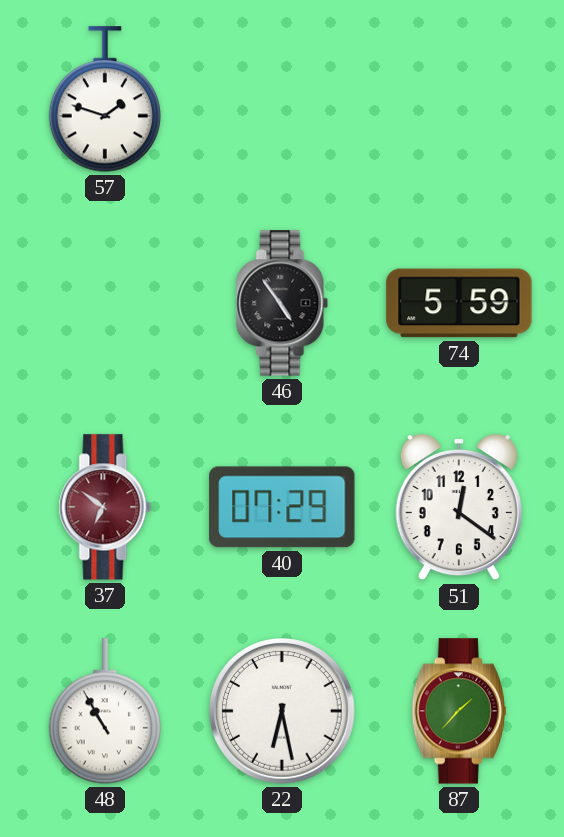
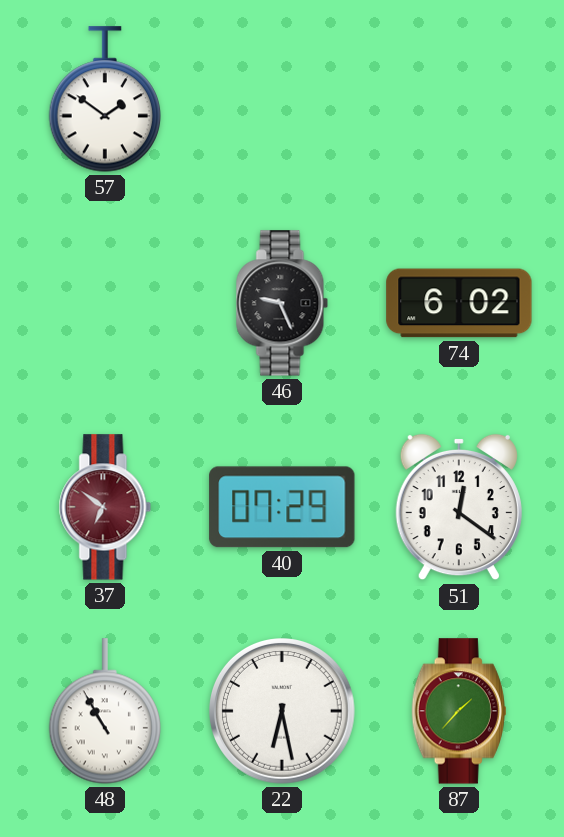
57: 1:48 -> 1:51
46: 4:54 -> 9:26
74: 5:59 -> 6:02
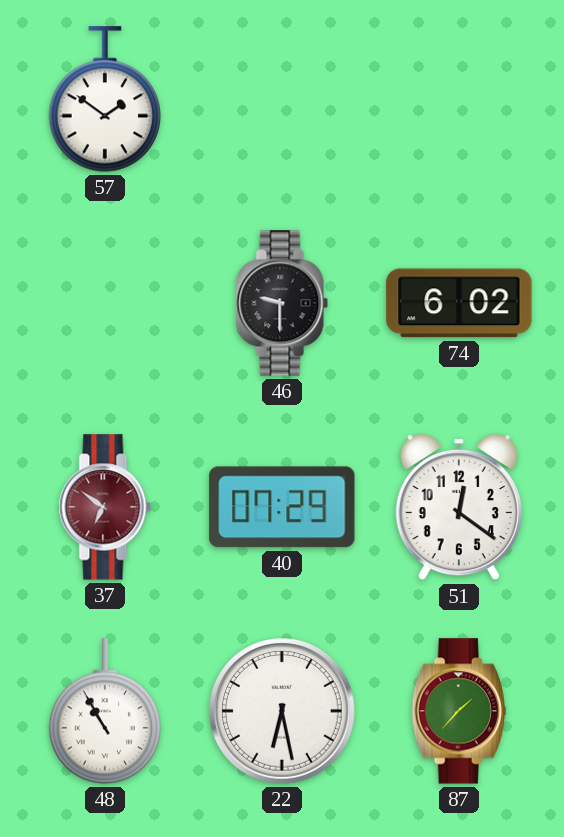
46: 9:26 -> 9:30
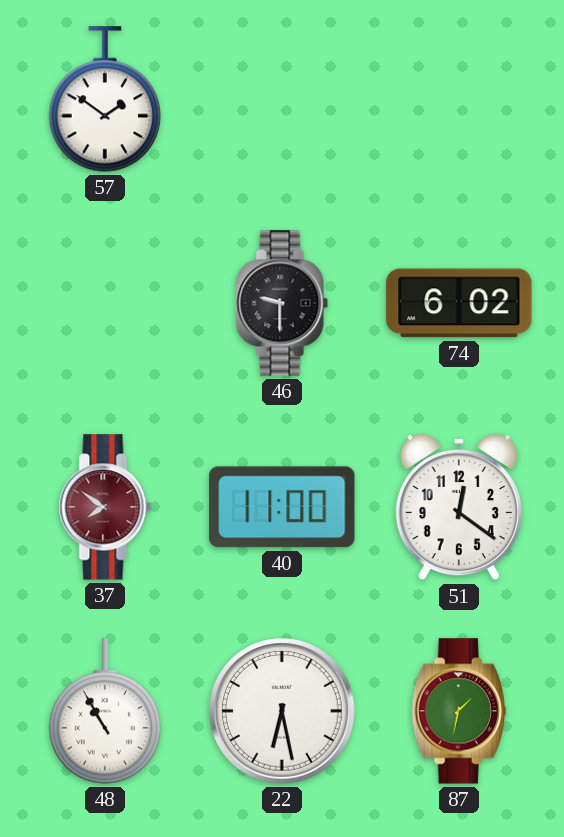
37: 6:51 -> 7:51
40: 07:29 -> 11:00
87: 1:37 -> 1:32
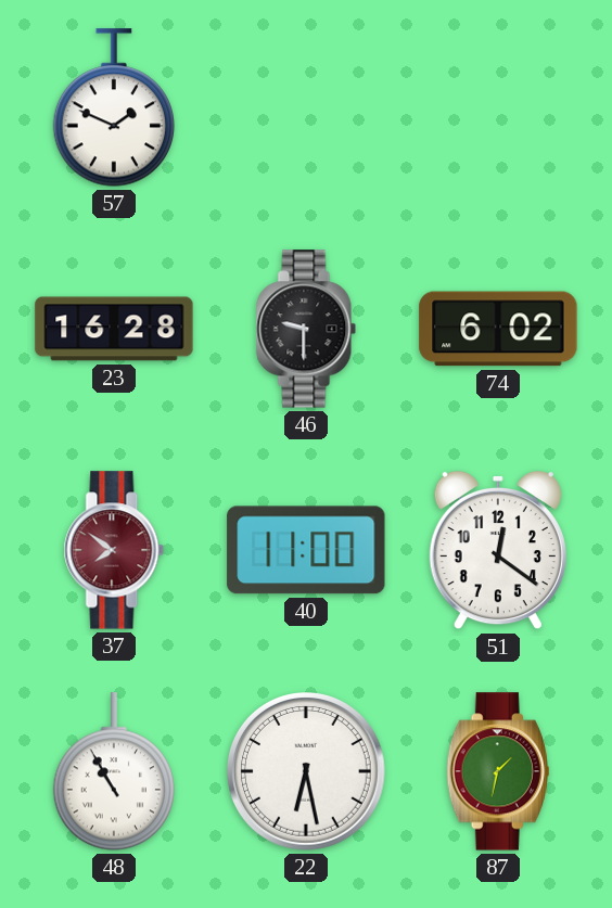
57: 1:51 -> 1:49
23: none -> 16:28
